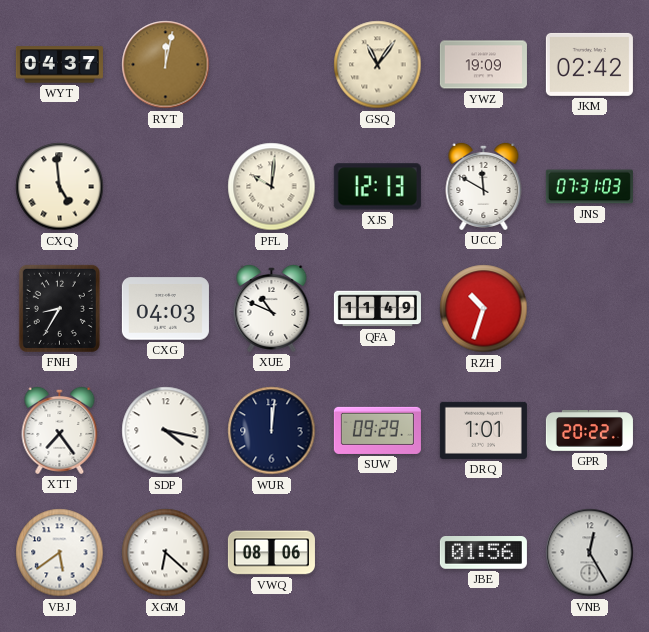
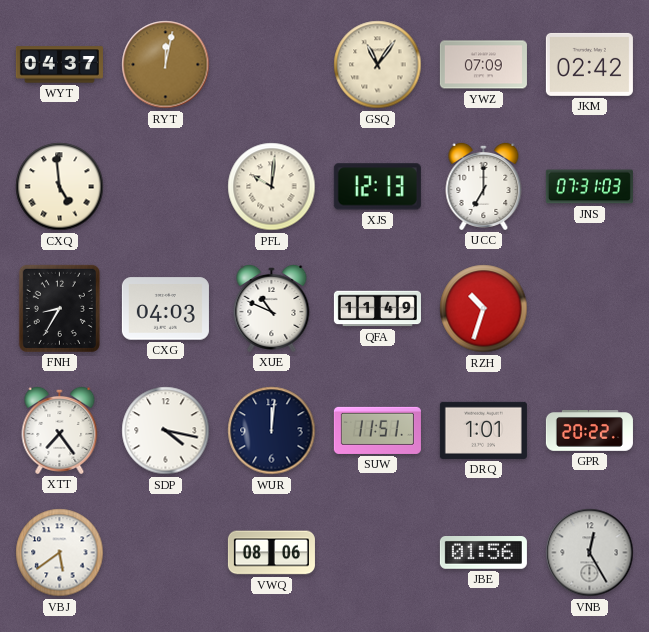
YWZ: 19:09 -> 07:09
UCC: 11:50 -> 7:00
SUW: 09:29 -> 11:51
XGM: 6:22 -> none
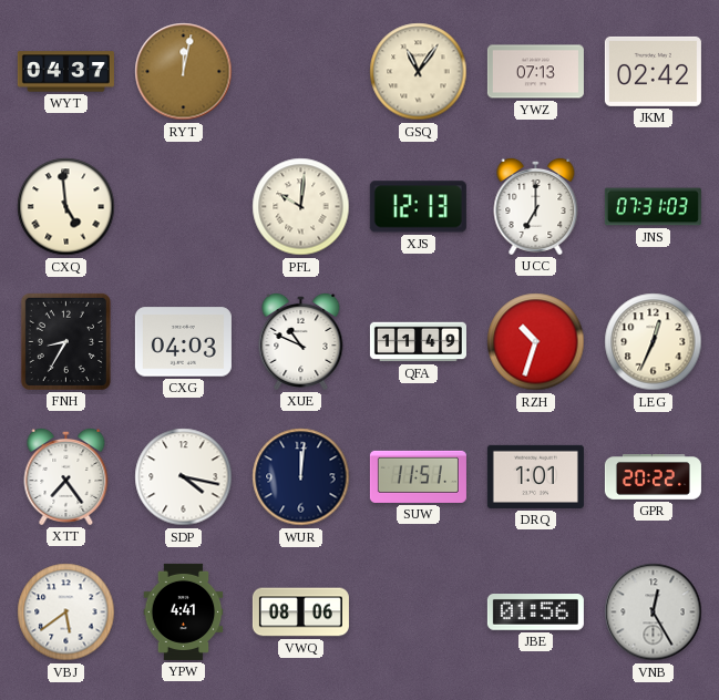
YWZ: 07:09 -> 07:13
LEG: none -> 12:34
YPW: none -> 4:41
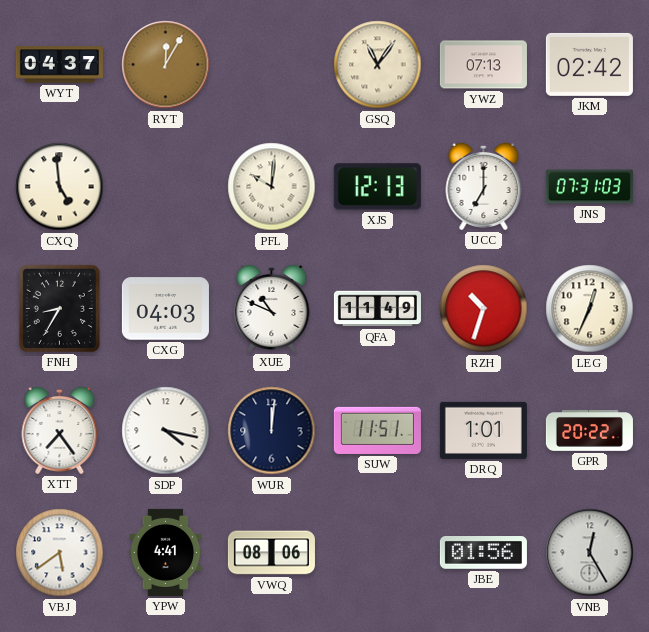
RYT: 12:02 -> 12:05
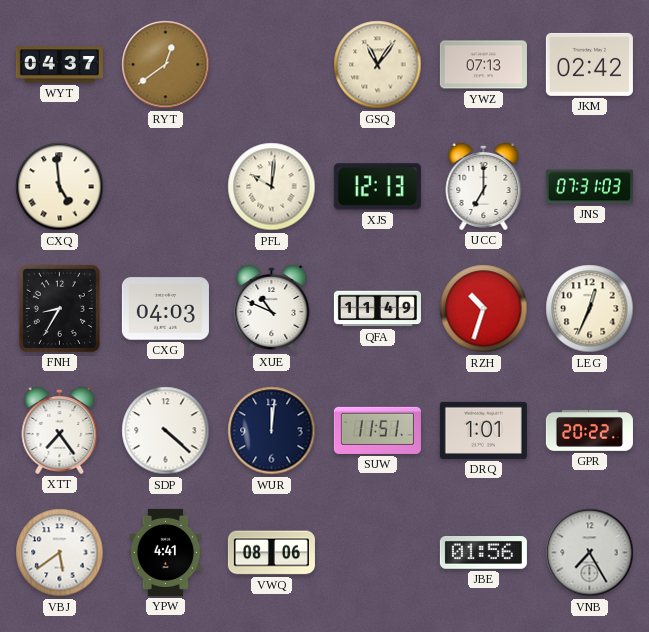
RYT: 12:05 -> 12:39
SDP: 4:17 -> 4:22
VNB: 12:25 -> 7:25
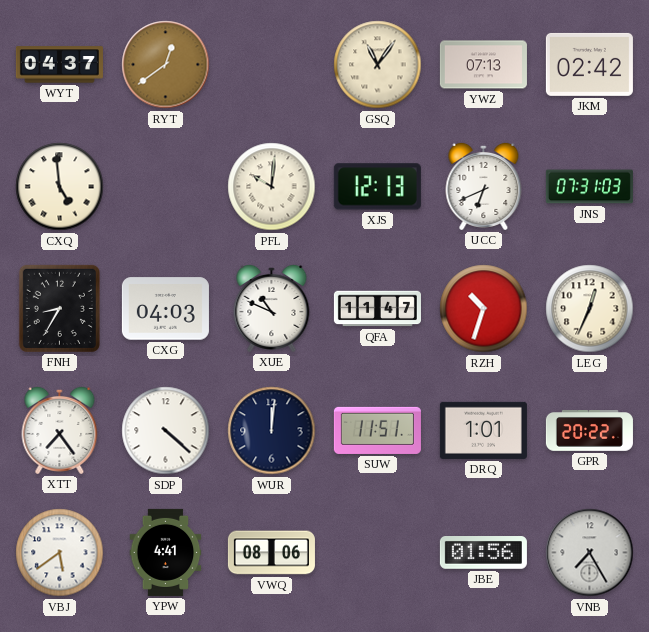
UCC: 7:00 -> 6:41
QFA: 11:49 -> 11:47
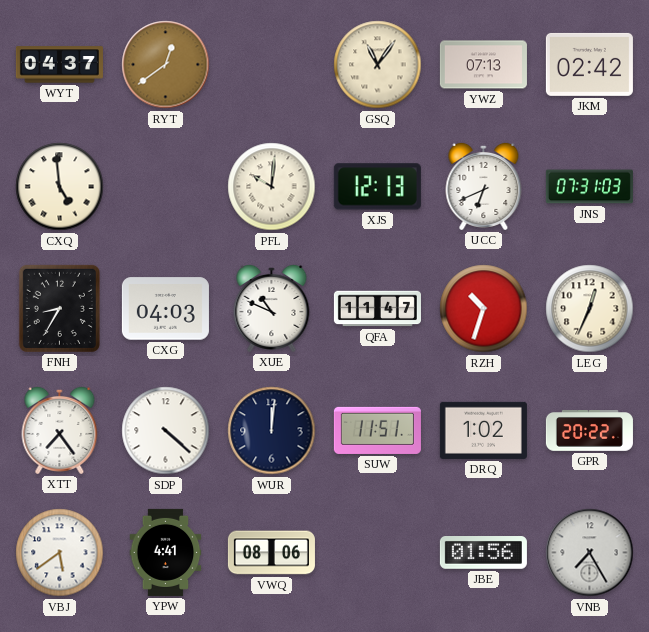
DRQ: 1:01 -> 1:02
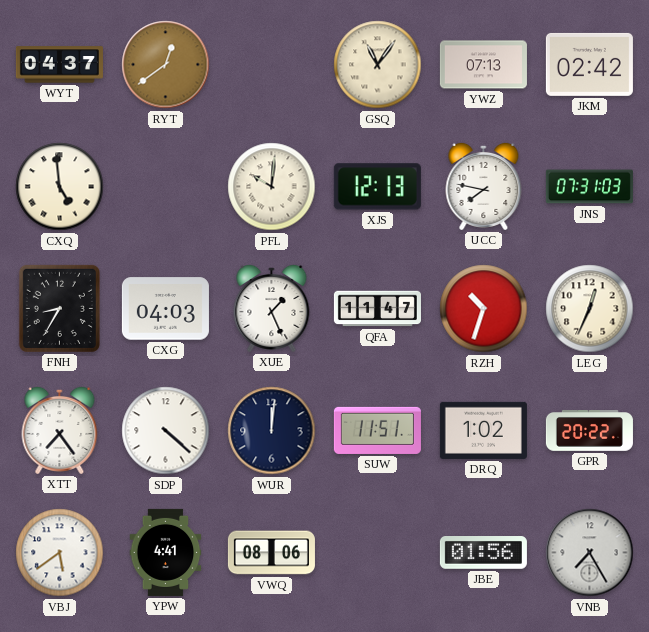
UCC: 6:41 -> 7:47
XUE: 10:49 -> 1:26
